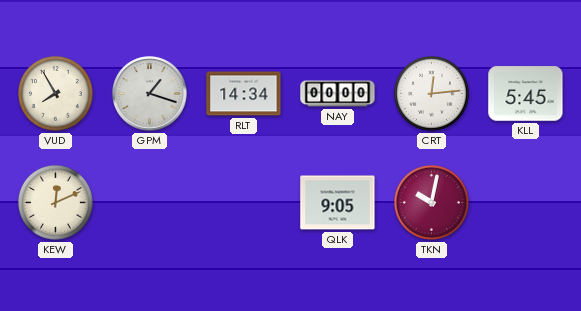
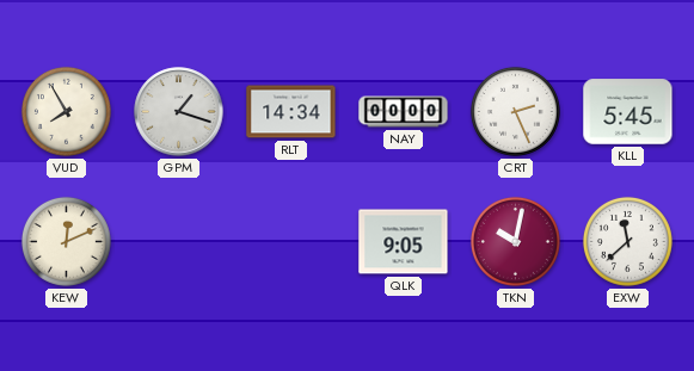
CRT: 12:14 -> 2:26
EXW: none -> 11:38
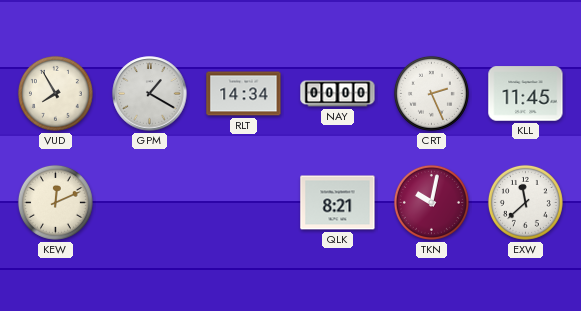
GPM: 1:18 -> 1:20
KLL: 5:45 -> 11:45
QLK: 9:05 -> 8:21
